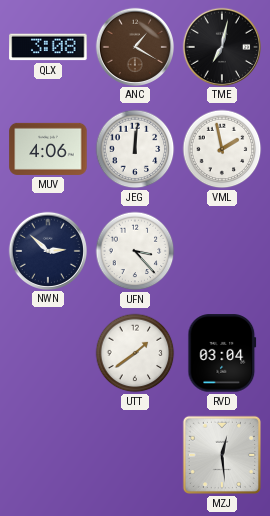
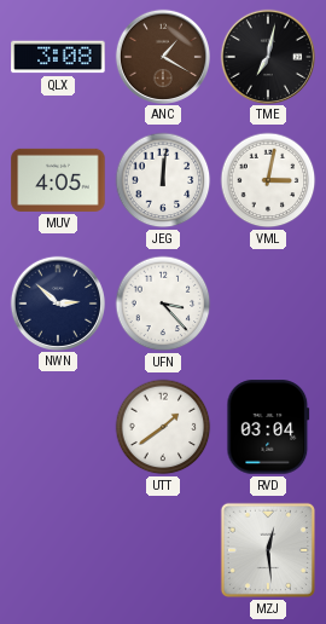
MUV: 4:06 -> 4:05
VML: 1:58 -> 3:02
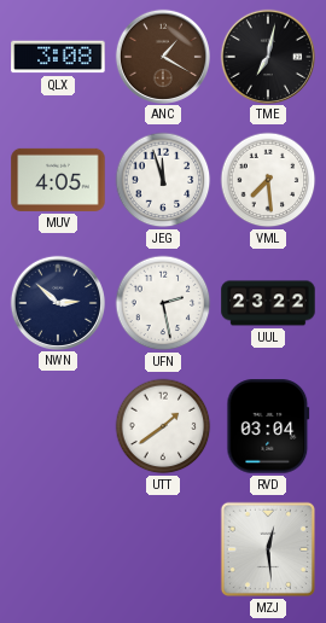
JEG: 12:01 -> 11:57
VML: 3:02 -> 7:29
UFN: 3:23 -> 2:28
UUL: none -> 23:22
